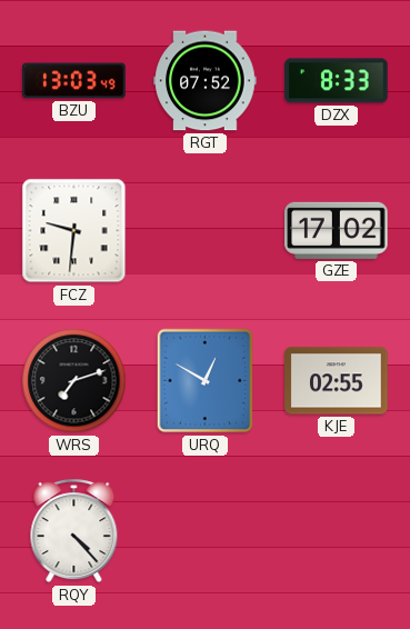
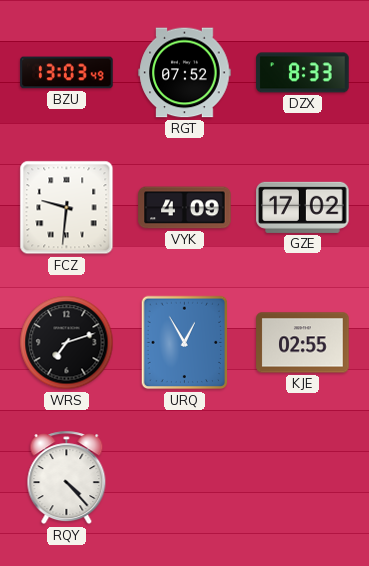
VYK: none -> 4:09
URQ: 12:50 -> 12:55
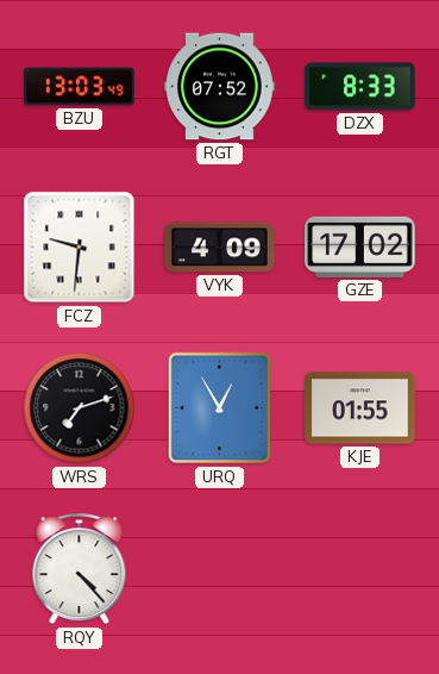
KJE: 02:55 -> 01:55
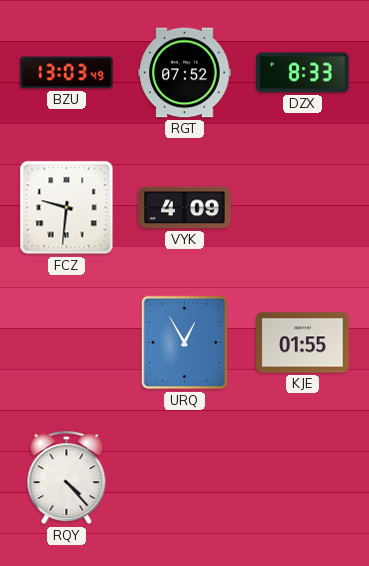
GZE: 17:02 -> none
WRS: 7:12 -> none
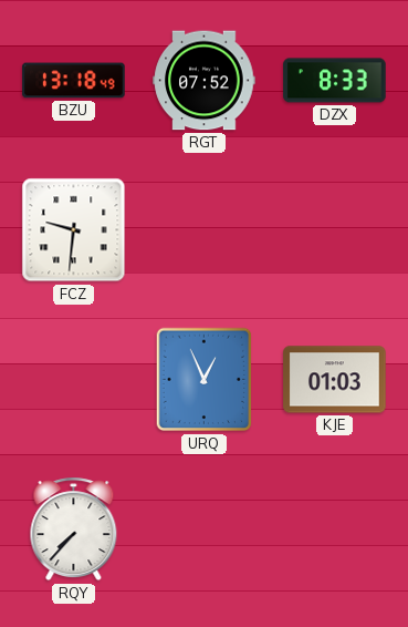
BZU: 13:03 -> 13:18
VYK: 4:09 -> none
URQ: 12:55 -> 12:56
KJE: 01:55 -> 01:03
RQY: 4:23 -> 7:37
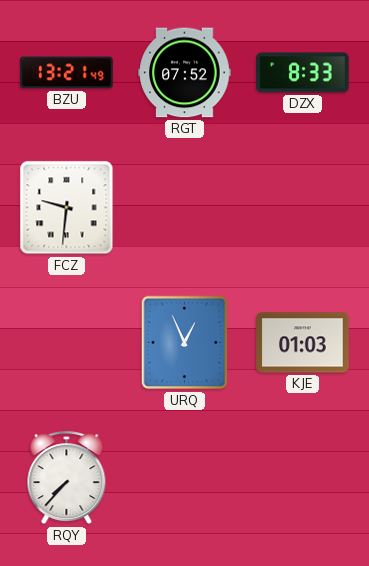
BZU: 13:18 -> 13:21
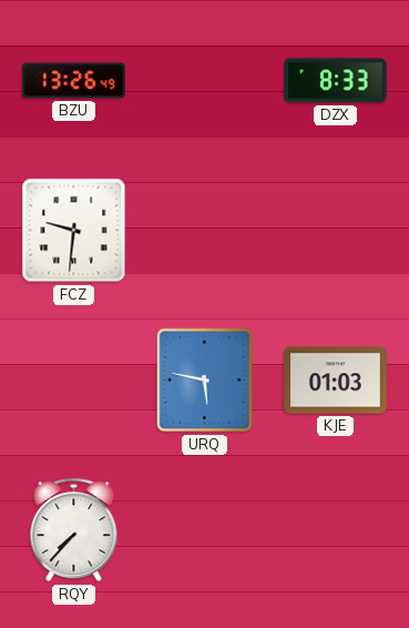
BZU: 13:21 -> 13:26
RGT: 07:52 -> none
URQ: 12:56 -> 5:47
